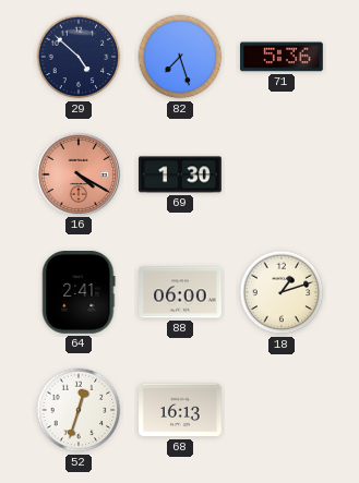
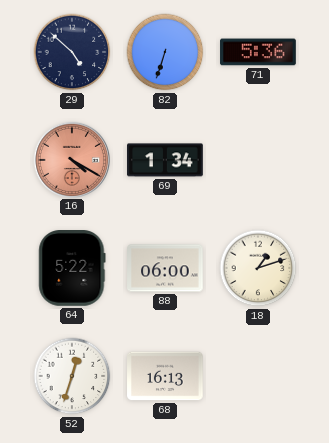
82: 7:27 -> 6:33
69: 1:30 -> 1:34
64: 2:41 -> 5:22
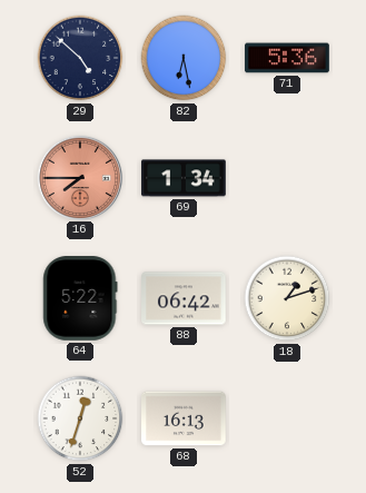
82: 6:33 -> 6:28
16: 4:20 -> 7:45
88: 06:00 -> 06:42
